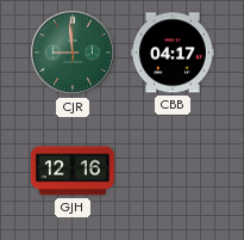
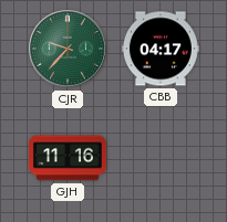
CJR: 8:59 -> 9:37
GJH: 12:16 -> 11:16
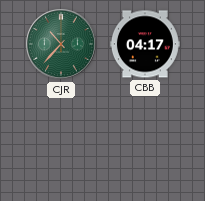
CJR: 9:37 -> 10:37
GJH: 11:16 -> none
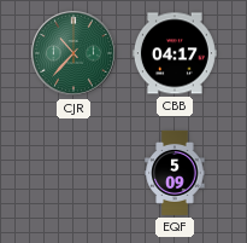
EQF: none -> 5:09
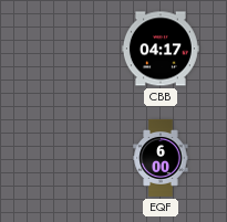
CJR: 10:37 -> none
EQF: 5:09 -> 6:00
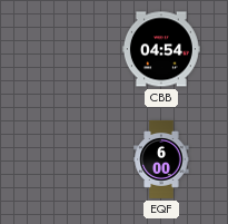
CBB: 04:17 -> 04:54
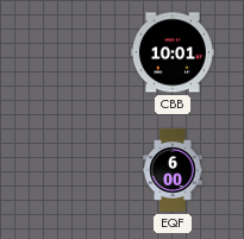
CBB: 04:54 -> 10:01
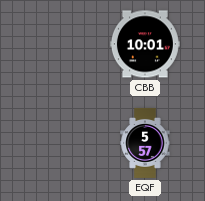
EQF: 6:00 -> 5:57
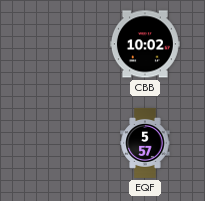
CBB: 10:01 -> 10:02
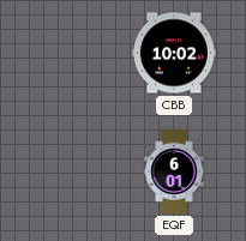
EQF: 5:57 -> 6:01
